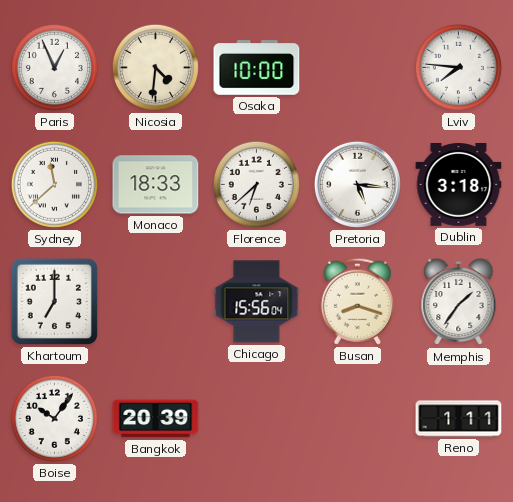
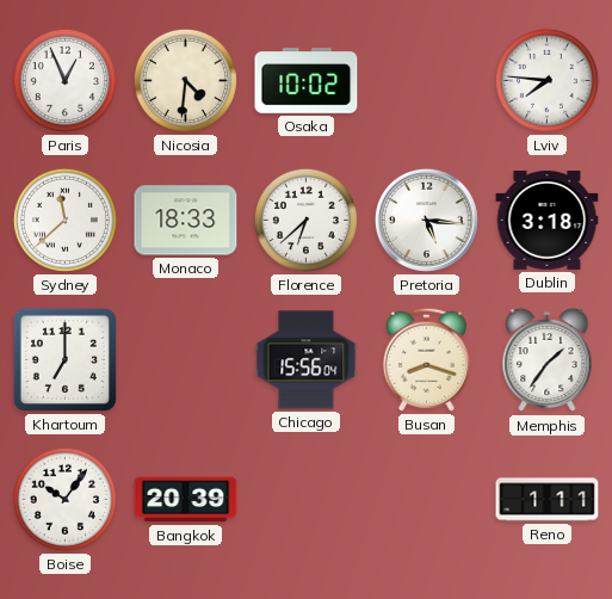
Osaka: 10:00 -> 10:02
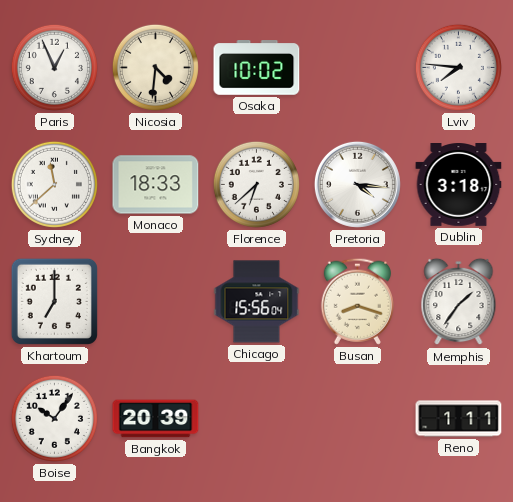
Pretoria: 5:16 -> 4:16
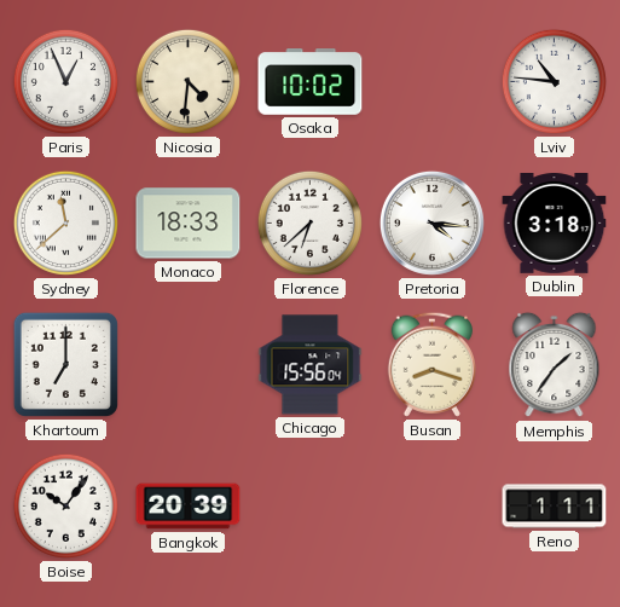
Lviv: 7:46 -> 10:46
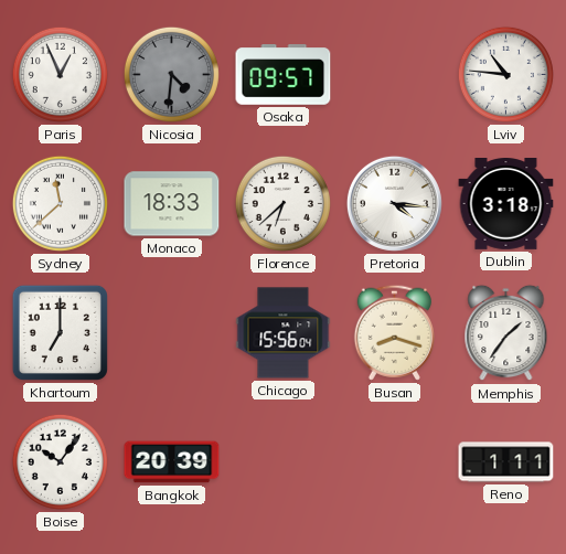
Nicosia dial: cream -> grey
Osaka: 10:02 -> 09:57
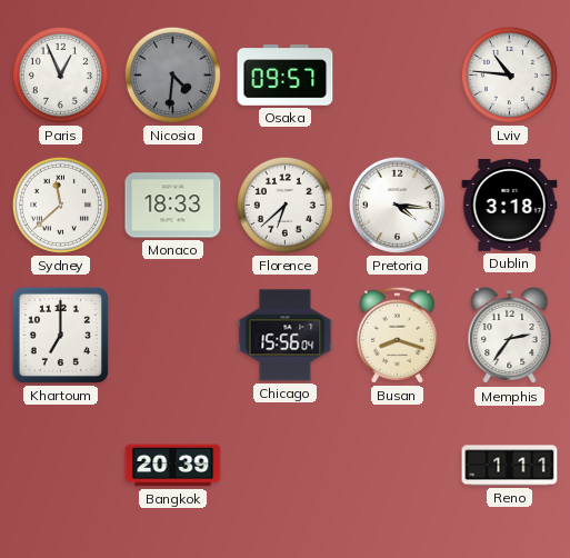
Memphis: 1:36 -> 2:36
Boise: 10:06 -> none
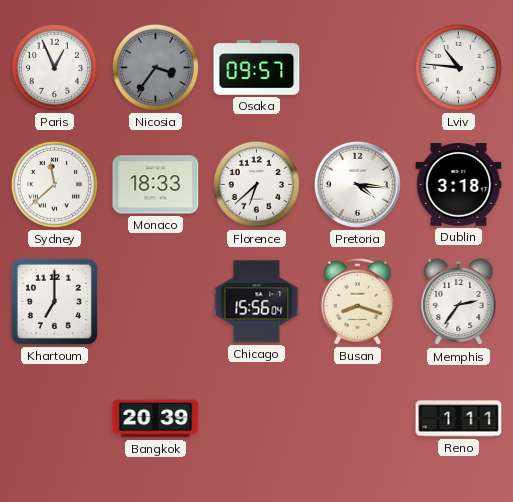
Nicosia: 4:31 -> 3:36
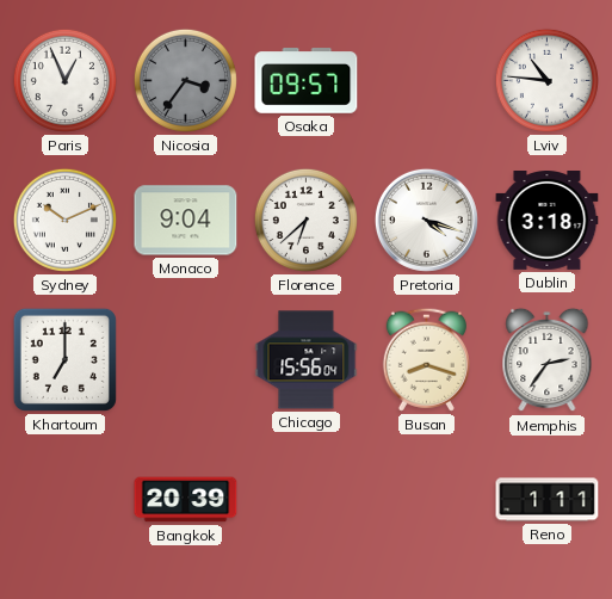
Sydney: 11:38 -> 10:11
Monaco: 18:33 -> 9:04
Pretoria: 4:16 -> 4:18
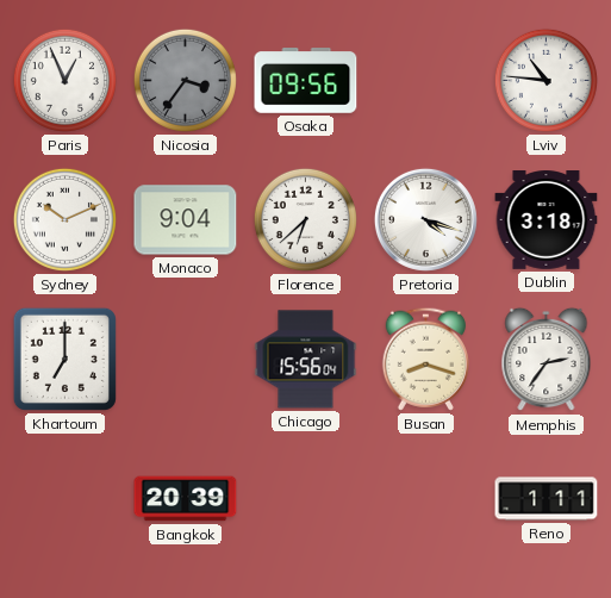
Osaka: 09:57 -> 09:56
